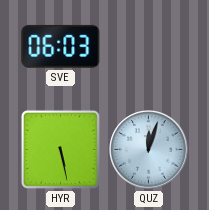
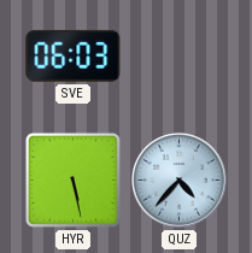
QUZ: 12:03 -> 4:37
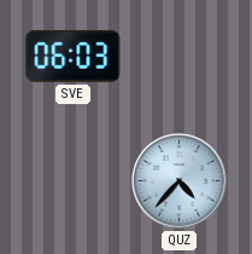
HYR: 5:28 -> none
